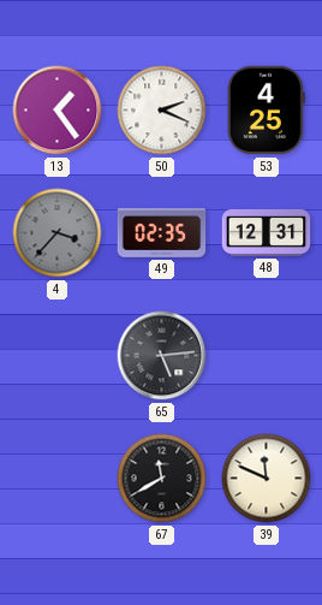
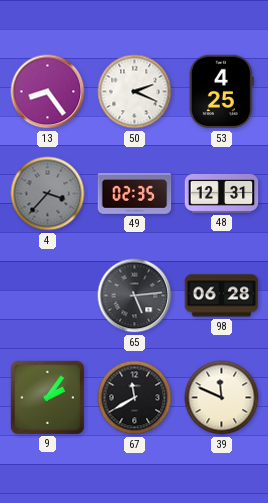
13: 1:24 -> 8:24
98: none -> 06:28
9: none -> 2:06
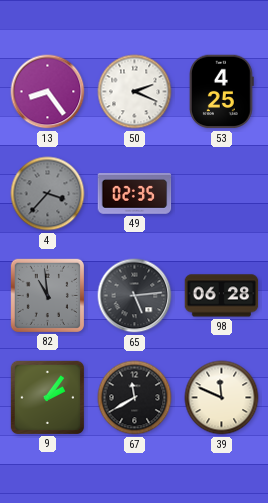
48: 12:31 -> none
82: none -> 10:59
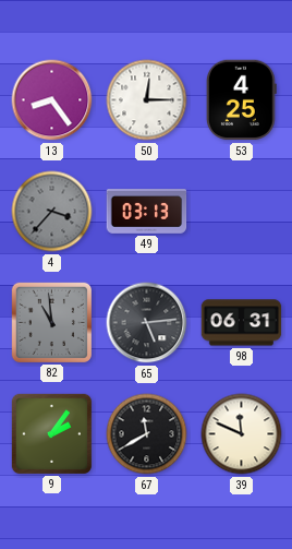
50: 2:19 -> 12:15
49: 02:35 -> 03:13
98: 06:28 -> 06:31
